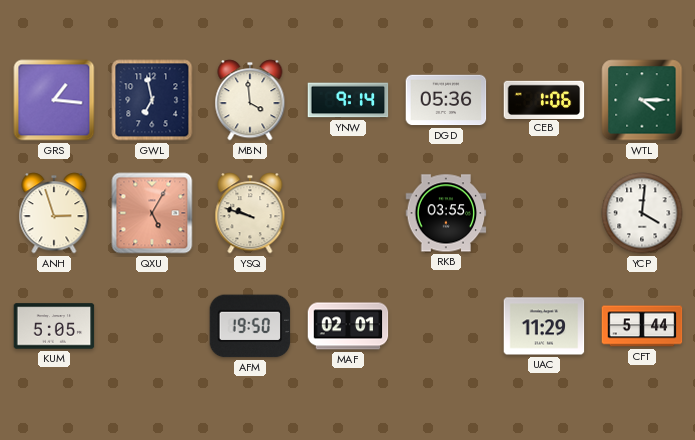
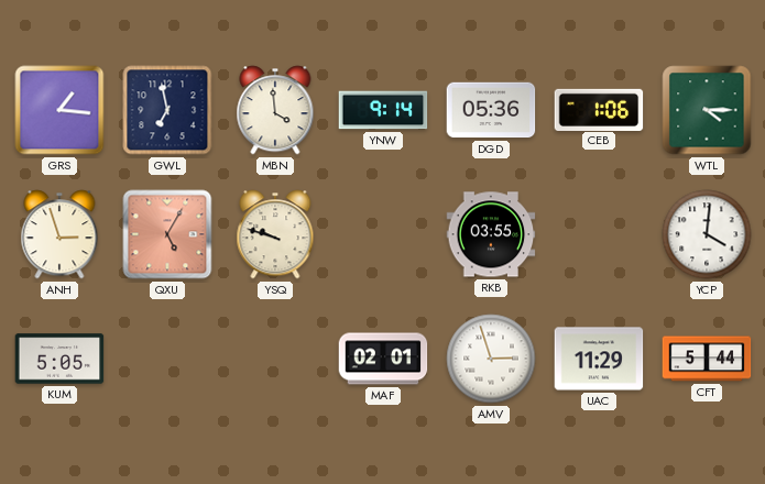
AFM: 19:50 -> none
AMV: none -> 2:57
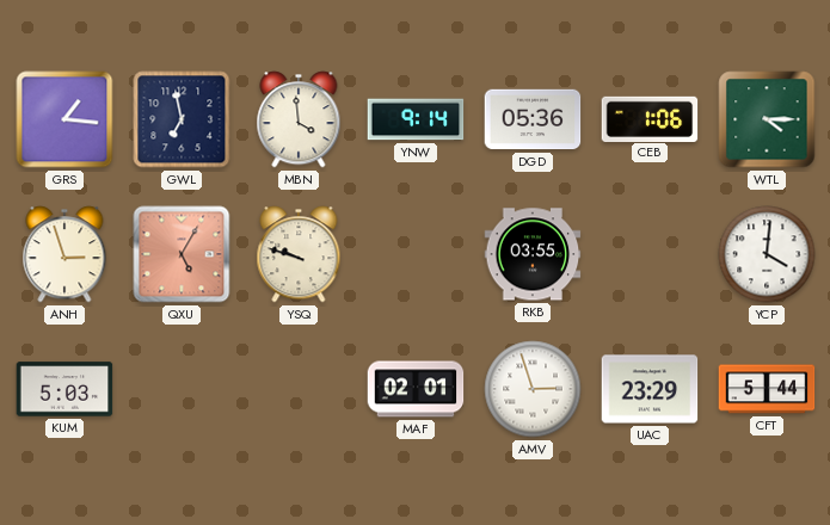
KUM: 5:05 -> 5:03
UAC: 11:29 -> 23:29
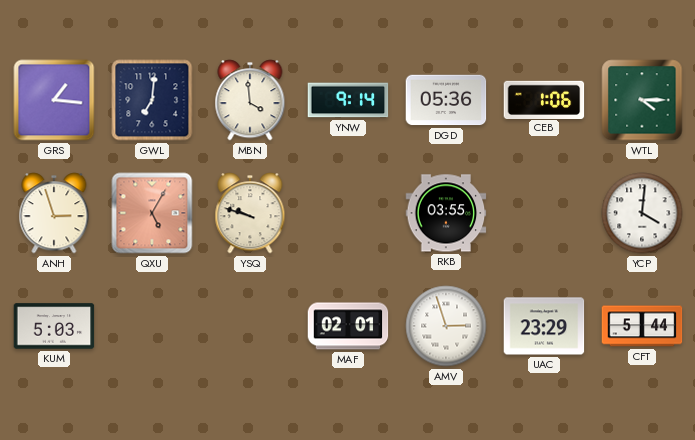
GWL: 6:58 -> 7:01
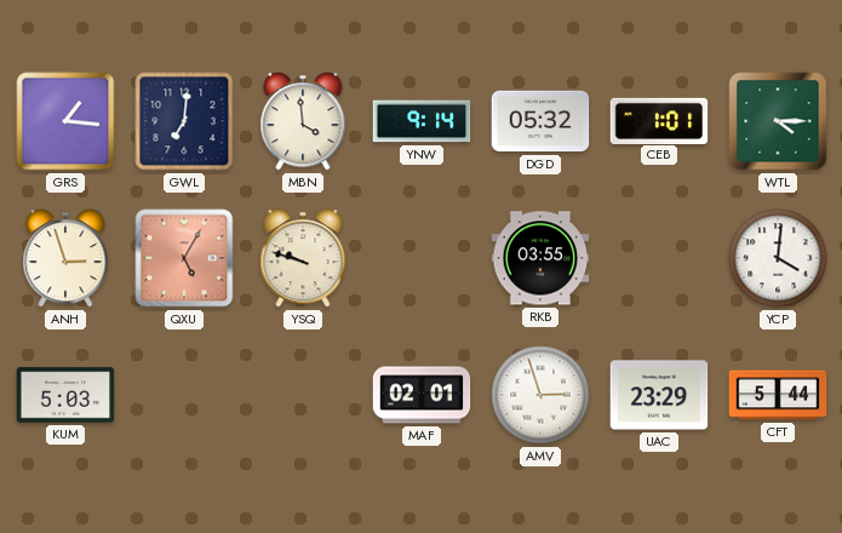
DGD: 05:36 -> 05:32
CEB: 1:06 -> 1:01
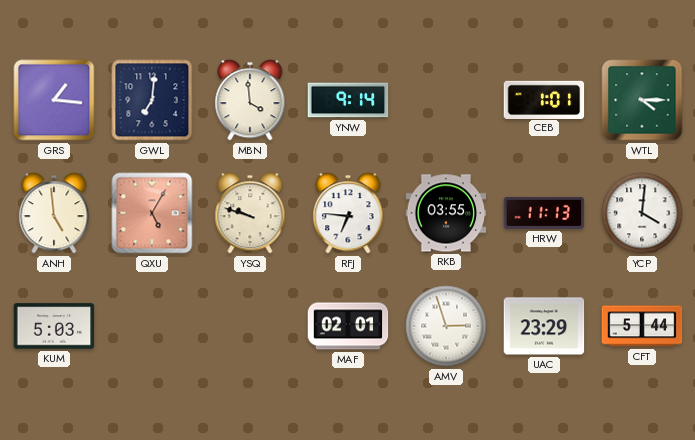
DGD: 05:32 -> none
ANH: 2:57 -> 4:59
RFJ: none -> 6:46
HRW: none -> 11:13
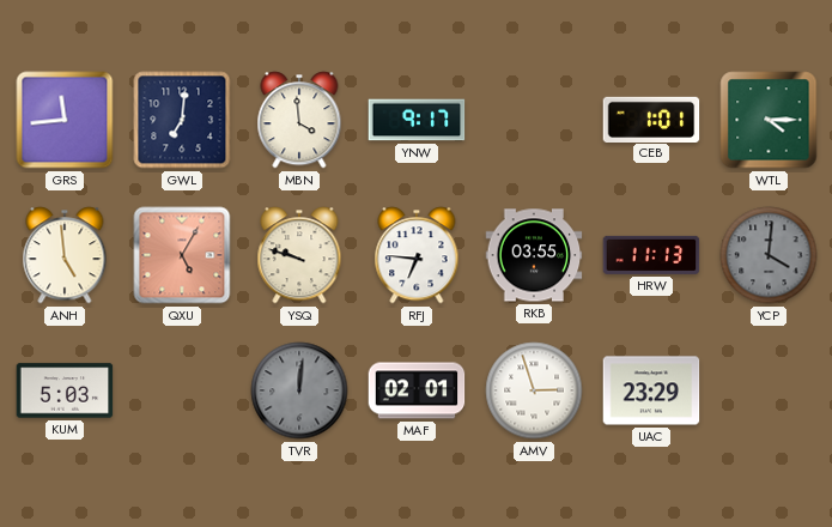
GRS: 1:16 -> 11:44
YNW: 9:14 -> 9:17
YCP dial: white -> grey
TVR: none -> 12:01
CFT: 5:44 -> none
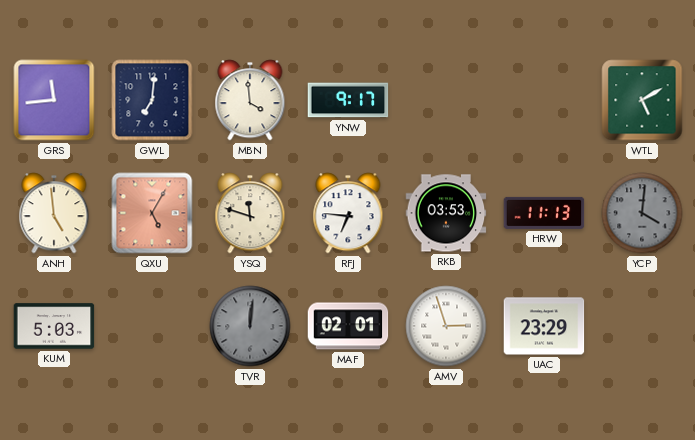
CEB: 1:01 -> none
WTL: 4:15 -> 5:10
YSQ: 9:48 -> 11:48
RKB: 03:55 -> 03:53
